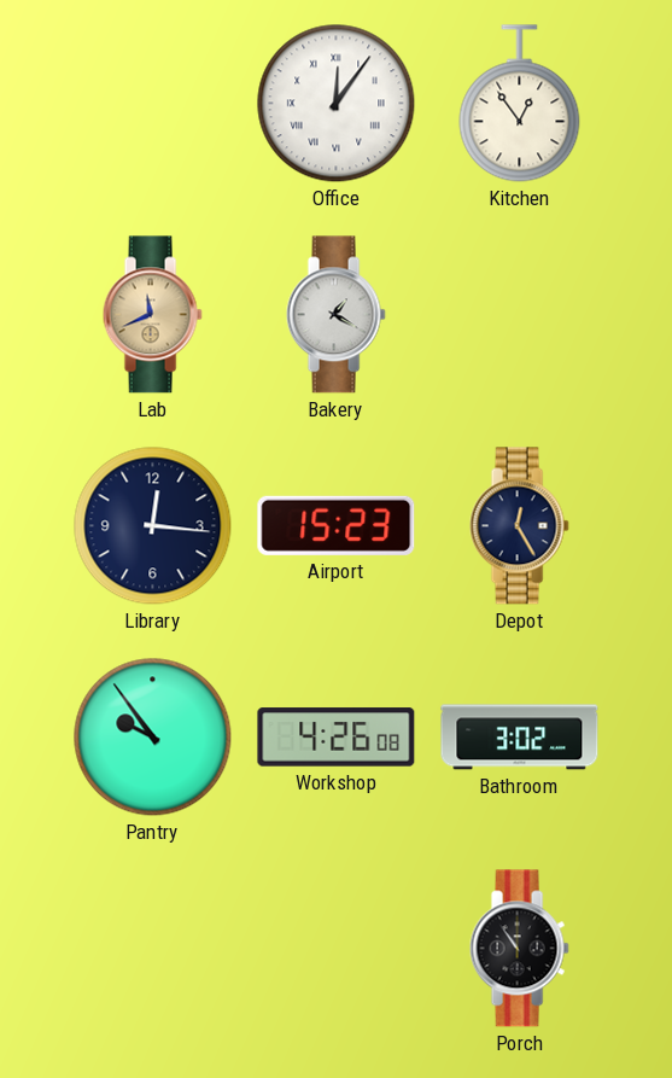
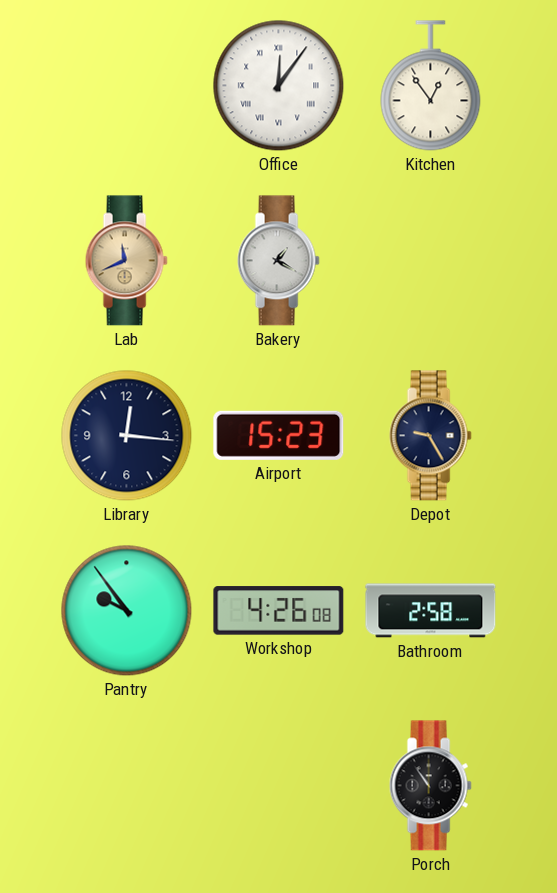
Depot: 12:25 -> 9:25
Bathroom: 3:02 -> 2:58
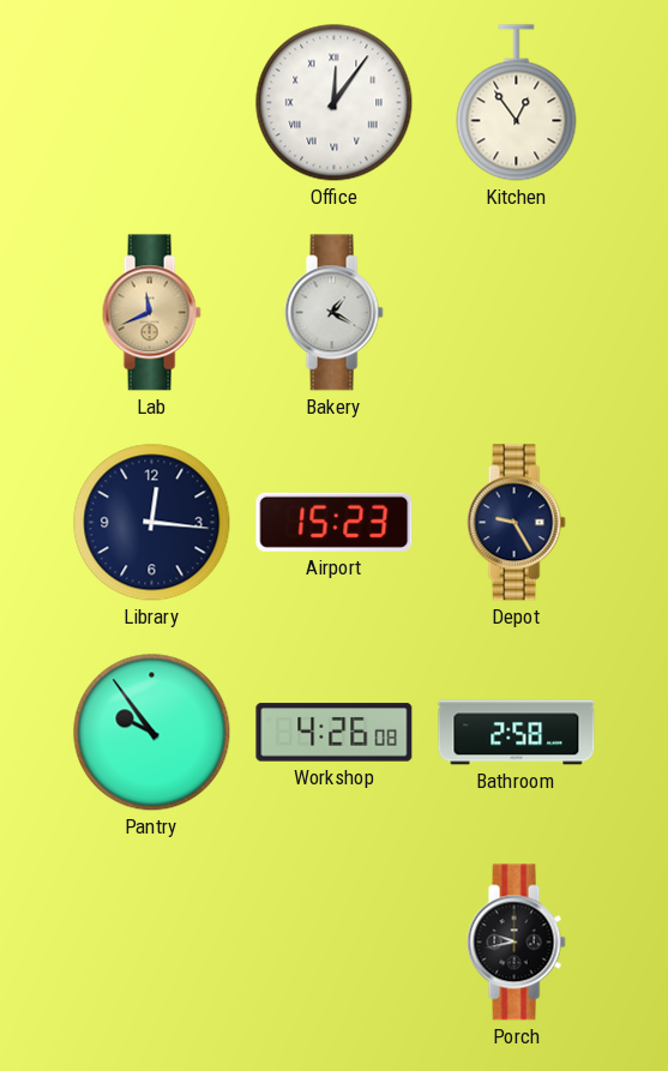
Porch: 10:54 -> 9:43
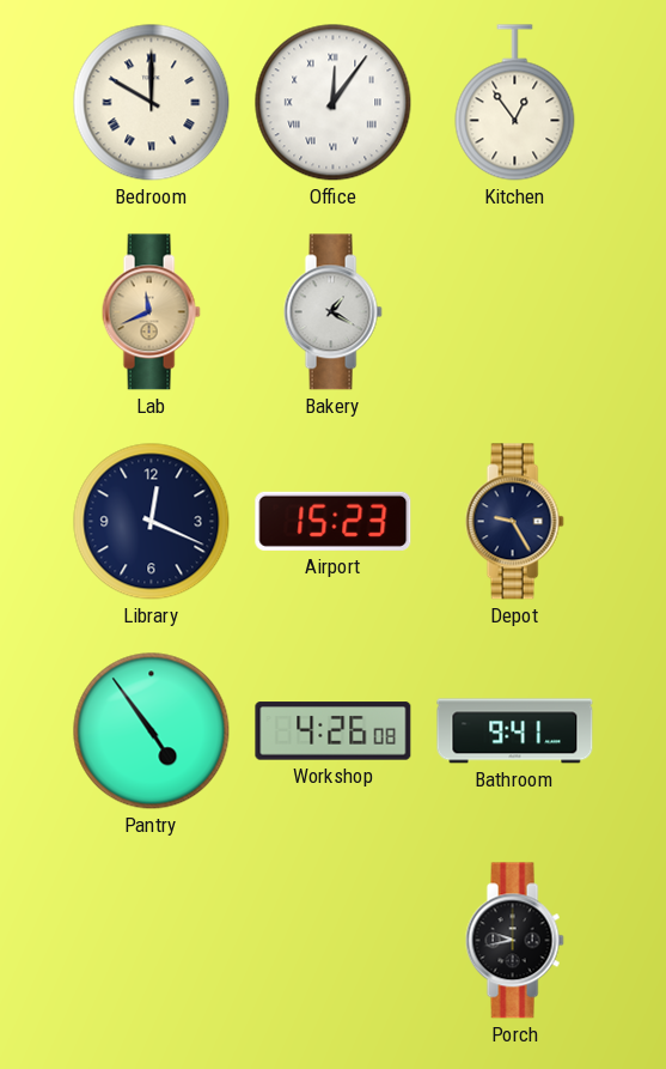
Bedroom: none -> 10:00
Library: 12:16 -> 12:19
Pantry: 9:54 -> 4:54
Bathroom: 2:58 -> 9:41
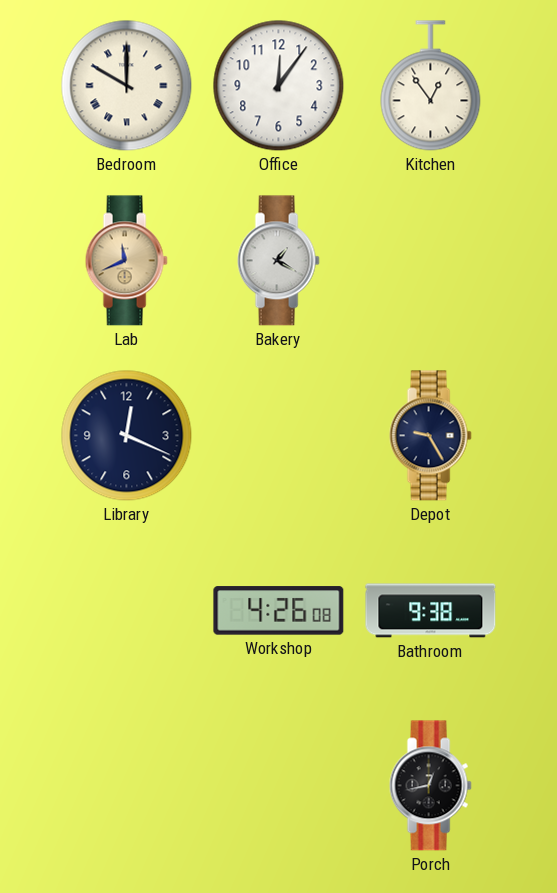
Office numerals: Roman -> Arabic
Airport: 15:23 -> none
Pantry: 4:54 -> none
Bathroom: 9:41 -> 9:38
Porch: 9:43 -> 12:43
